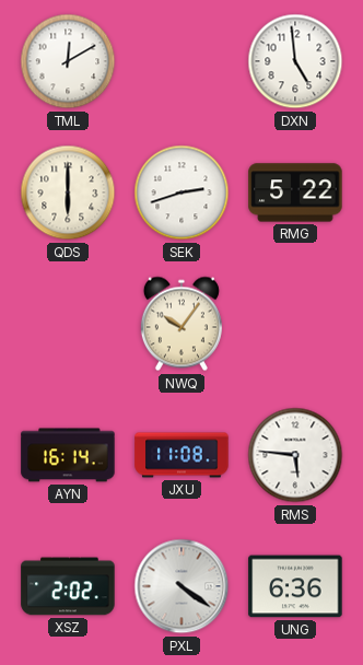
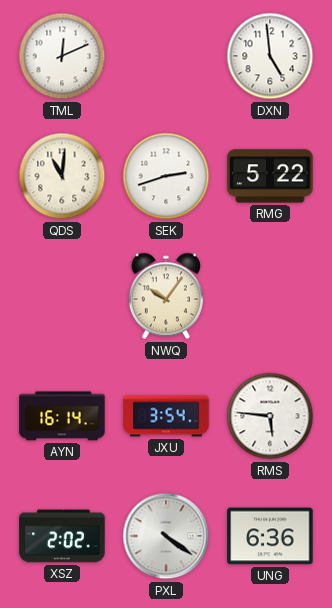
TML: 12:10 -> 12:11
QDS: 6:00 -> 11:01
JXU: 11:08 -> 3:54
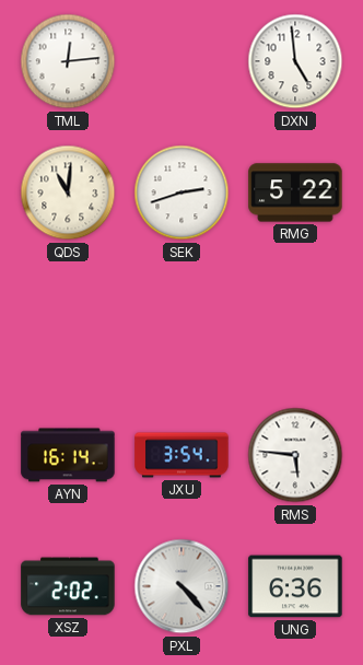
TML: 12:11 -> 12:14
NWQ: 10:06 -> none
PXL: 4:21 -> 4:23
